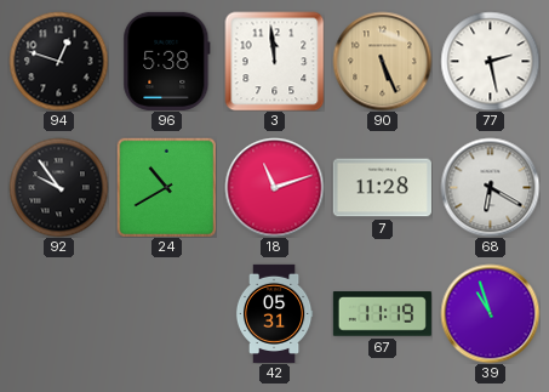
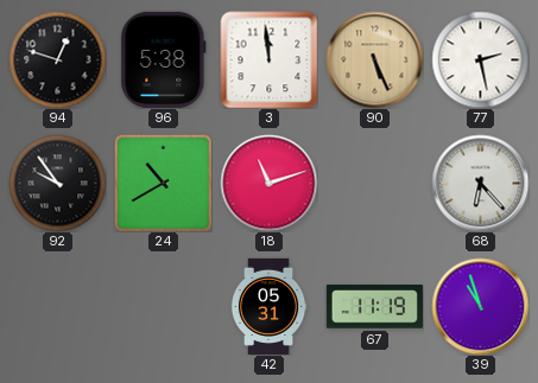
7: 11:28 -> none
68: 6:20 -> 6:23
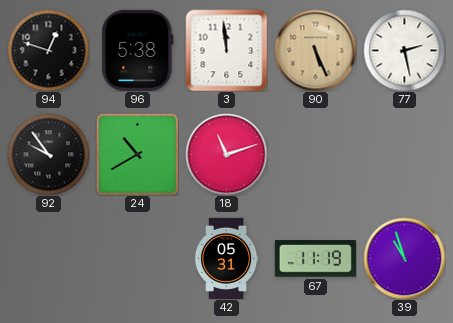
68: 6:23 -> none
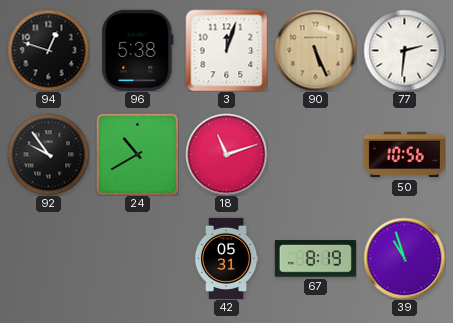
3: 11:59 -> 12:03
77: 2:28 -> 2:31
50: none -> 10:56
67: 11:19 -> 8:19
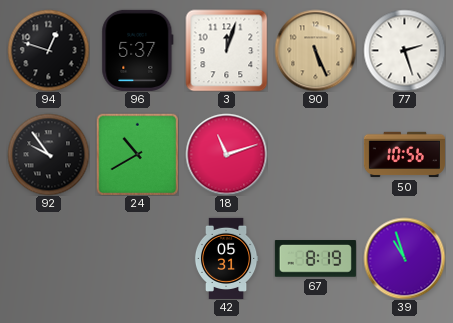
96: 5:38 -> 5:37
77: 2:31 -> 2:27
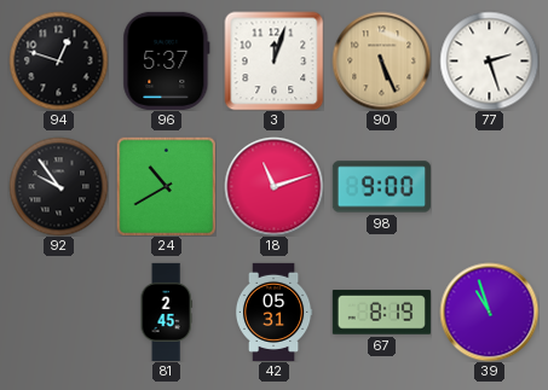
98: none -> 9:00
50: 10:56 -> none
81: none -> 2:45
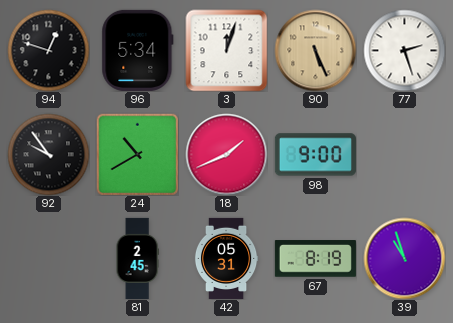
96: 5:37 -> 5:34
18: 11:12 -> 1:41
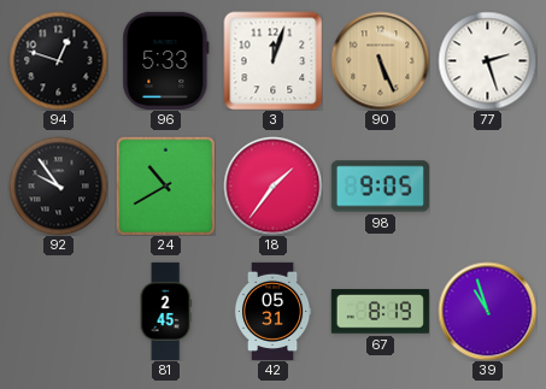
96: 5:34 -> 5:33
18: 1:41 -> 1:36
98: 9:00 -> 9:05
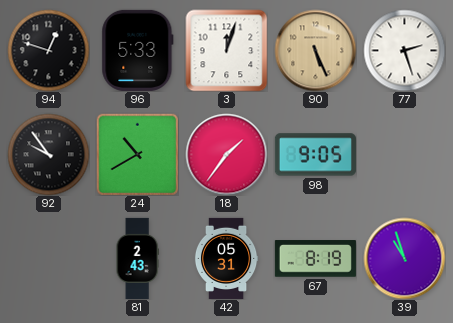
81: 2:45 -> 2:43
